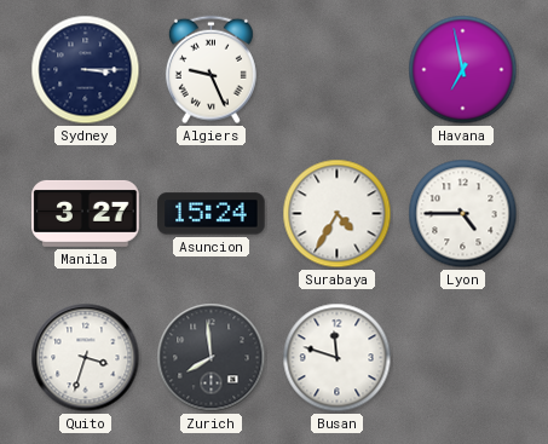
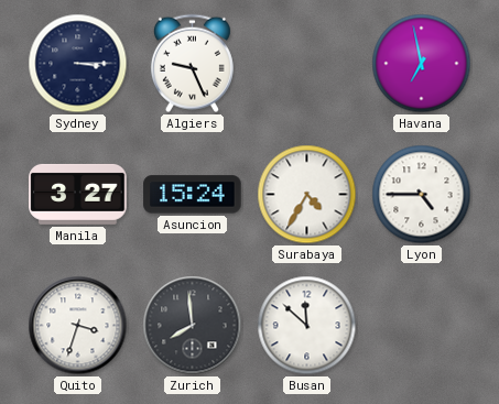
Busan: 11:48 -> 11:52
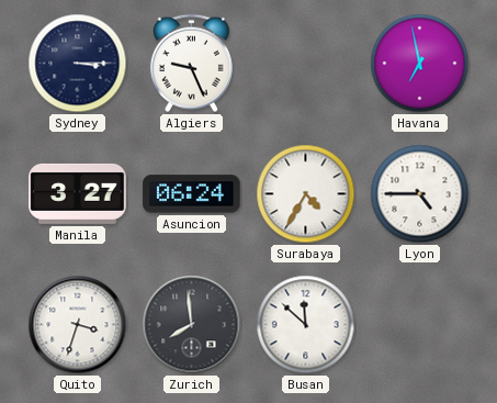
Asuncion: 15:24 -> 06:24
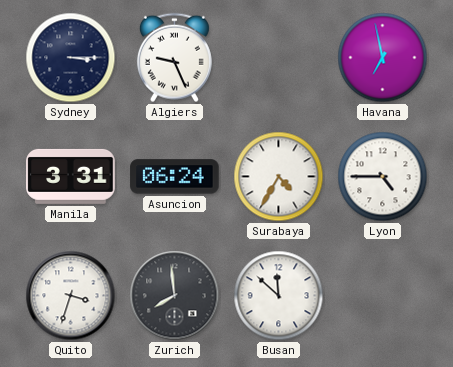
Manila: 3:27 -> 3:31
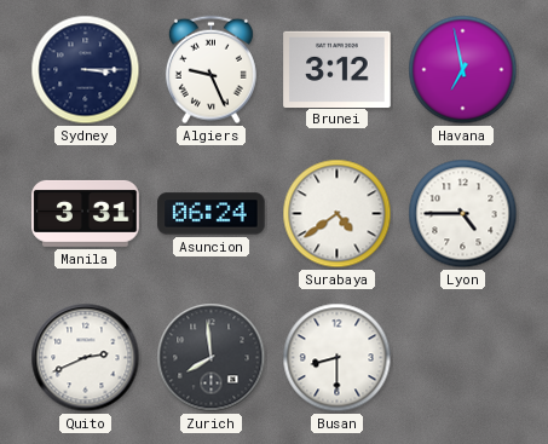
Brunei: none -> 3:12
Surabaya: 4:35 -> 4:39
Quito: 3:33 -> 2:41
Busan: 11:52 -> 8:30
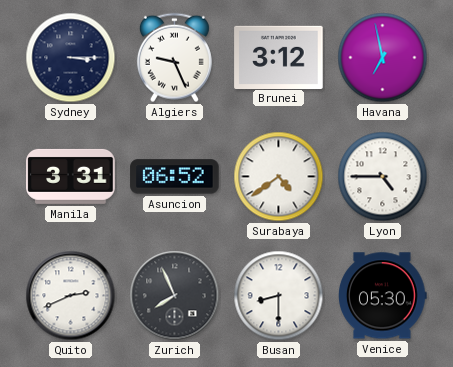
Asuncion: 06:24 -> 06:52
Zurich: 7:59 -> 7:56
Venice: none -> 05:30
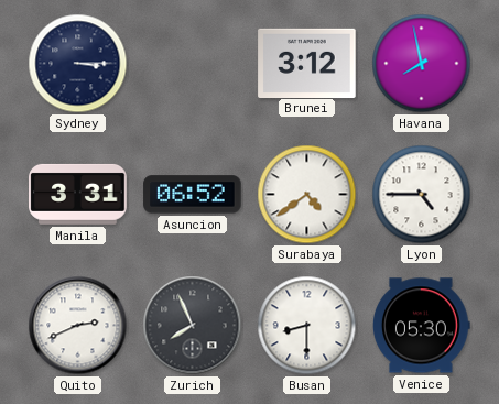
Algiers: 9:26 -> none
Havana: 6:58 -> 7:58
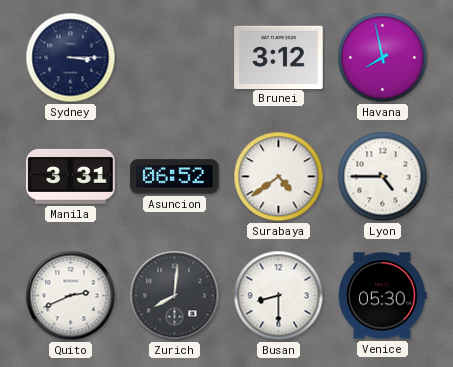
Zurich: 7:56 -> 8:01
